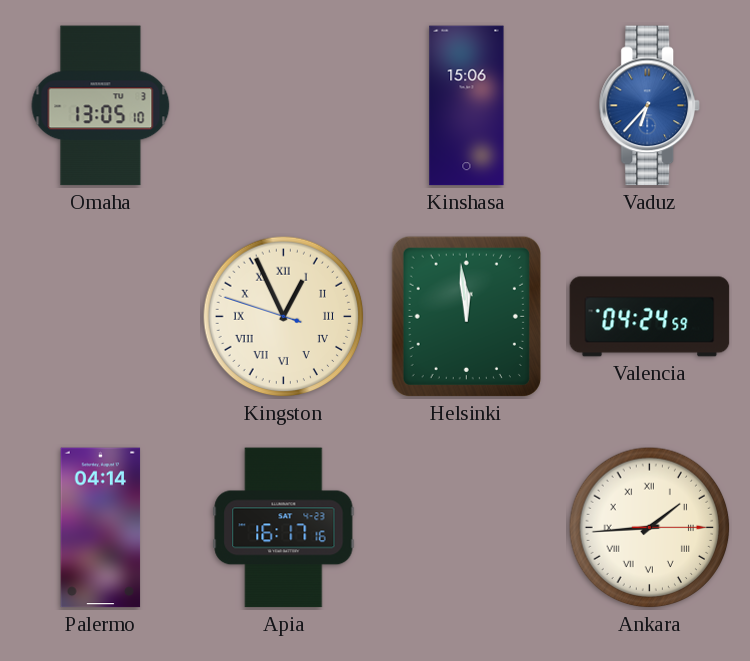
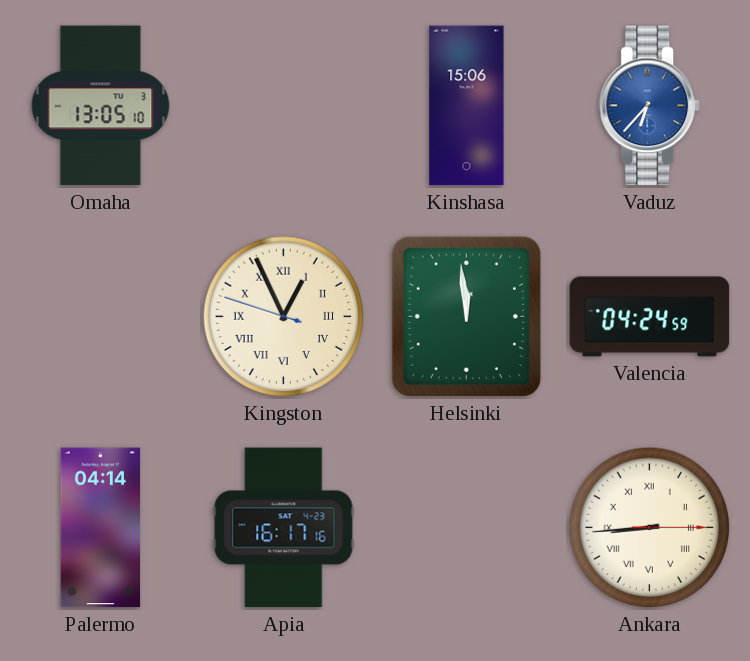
Ankara: 1:44 -> 8:44
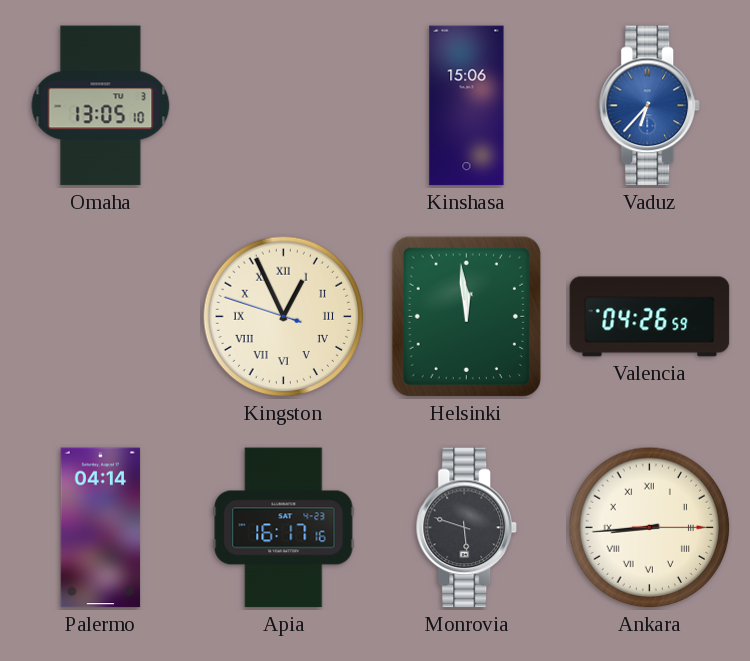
Valencia: 04:24 -> 04:26
Monrovia: none -> 5:48
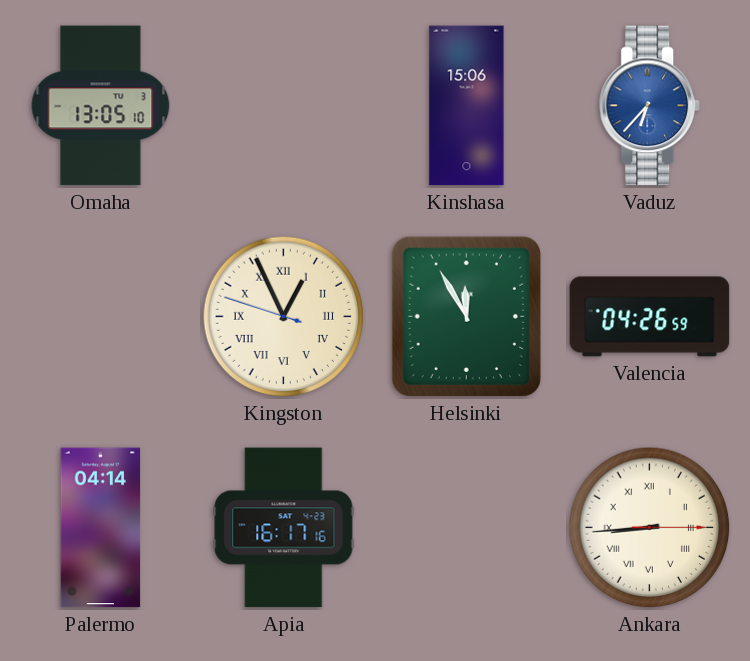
Helsinki: 11:59 -> 11:55
Monrovia: 5:48 -> none
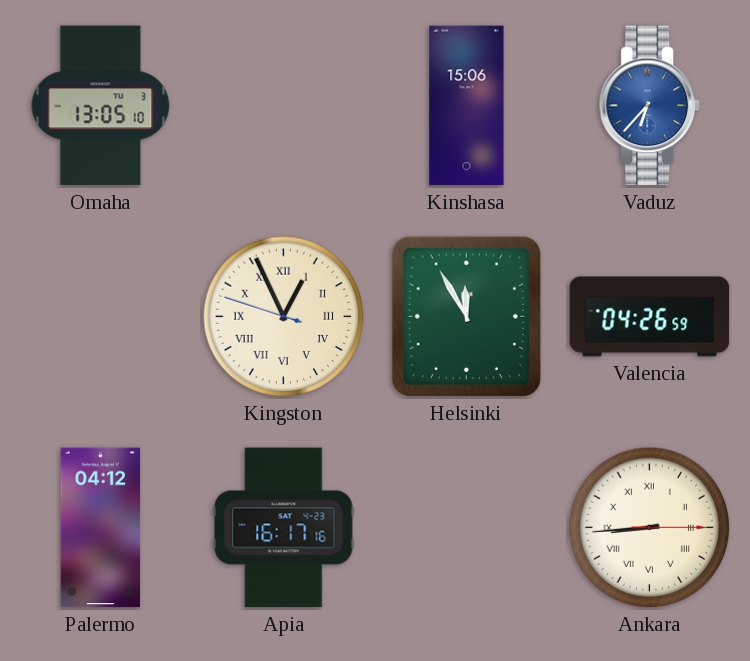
Palermo: 04:14 -> 04:12
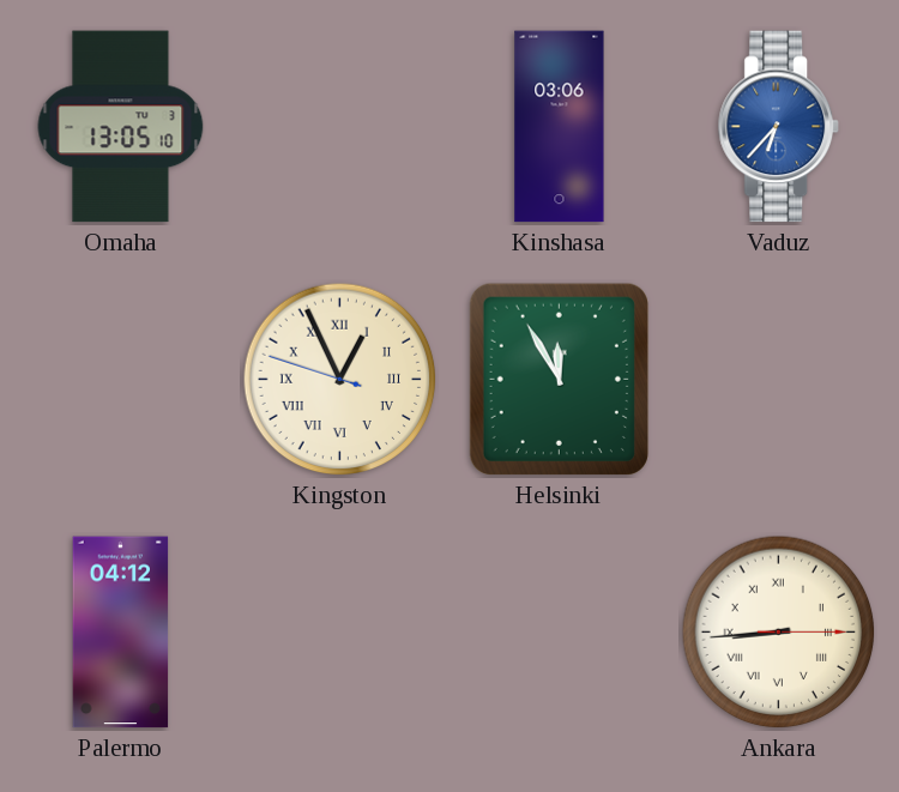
Kinshasa: 15:06 -> 03:06
Valencia: 04:26 -> none
Apia: 16:17 -> none
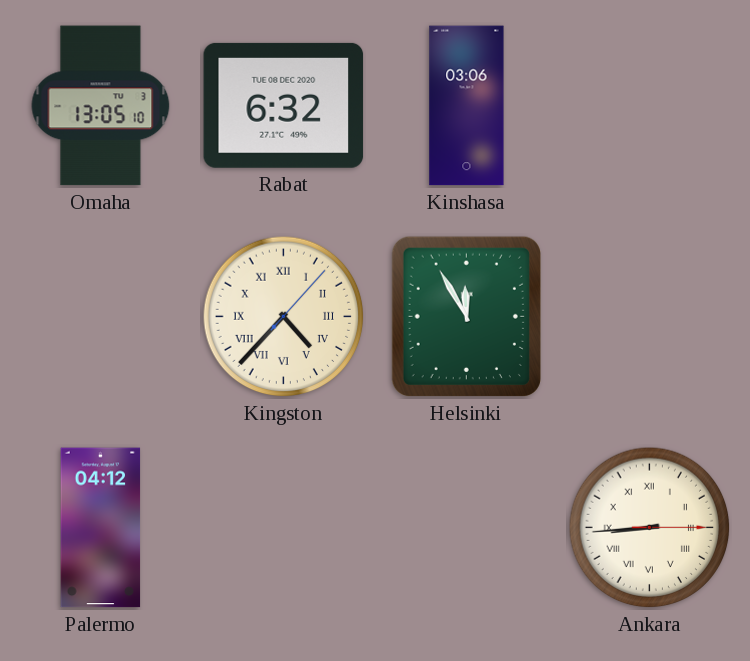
Rabat: none -> 6:32
Vaduz: 6:37 -> none
Kingston: 12:55 -> 4:37
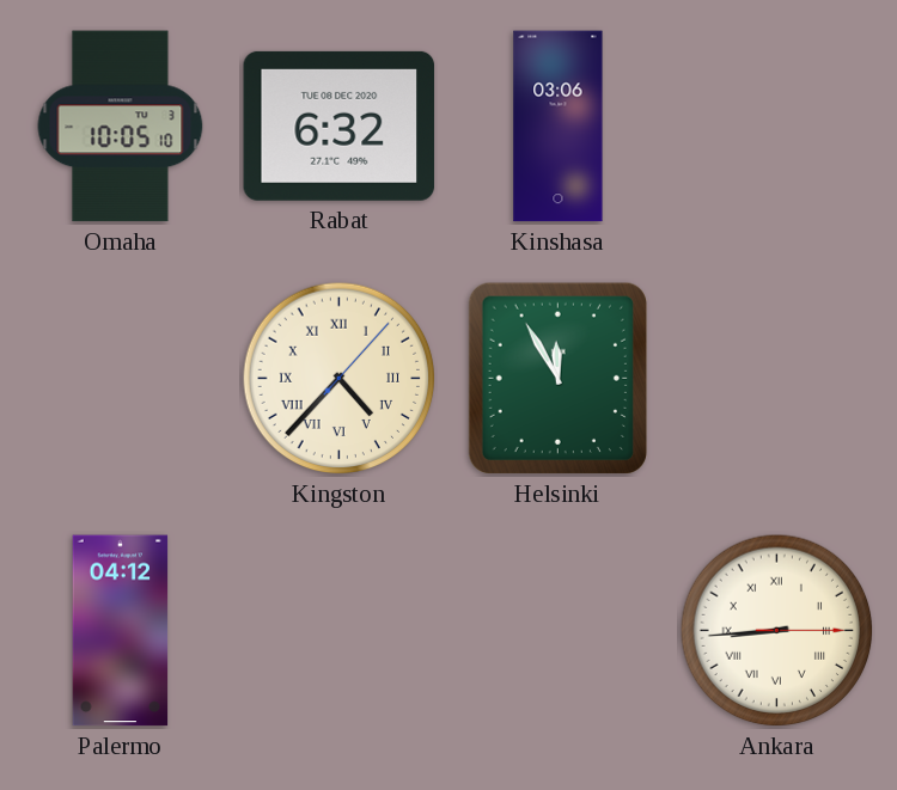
Omaha: 13:05 -> 10:05
